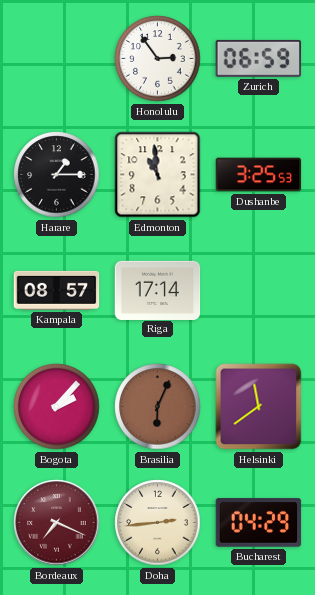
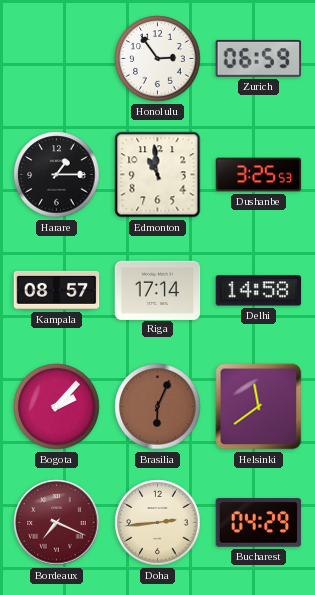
Delhi: none -> 14:58
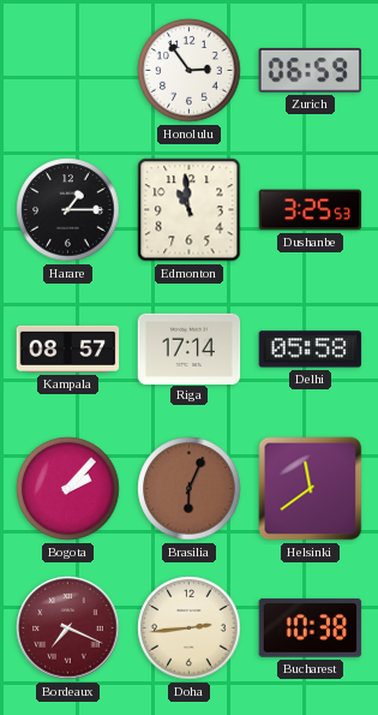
Delhi: 14:58 -> 05:58
Bucharest: 04:29 -> 10:38
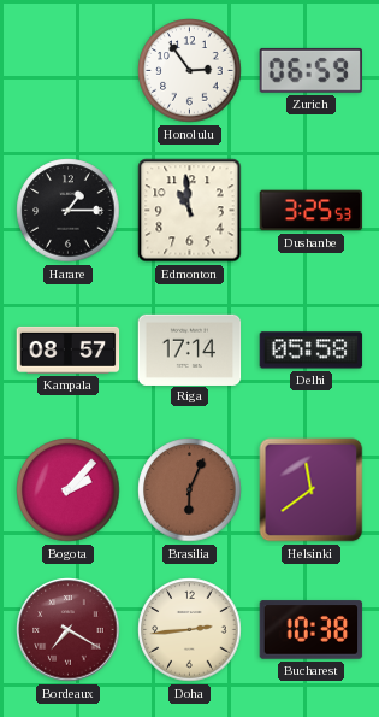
Bordeaux: 7:19 -> 7:20
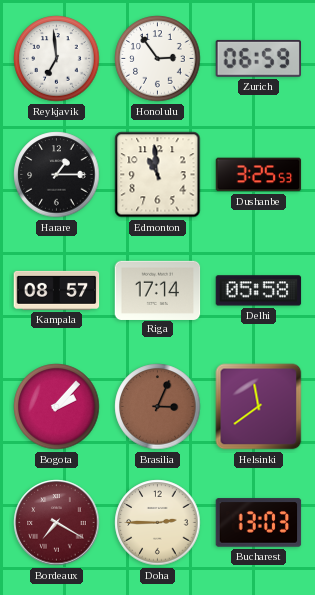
Reykjavik: none -> 6:59
Brasilia: 6:04 -> 3:04
Doha: 2:44 -> 2:45
Bucharest: 10:38 -> 13:03
